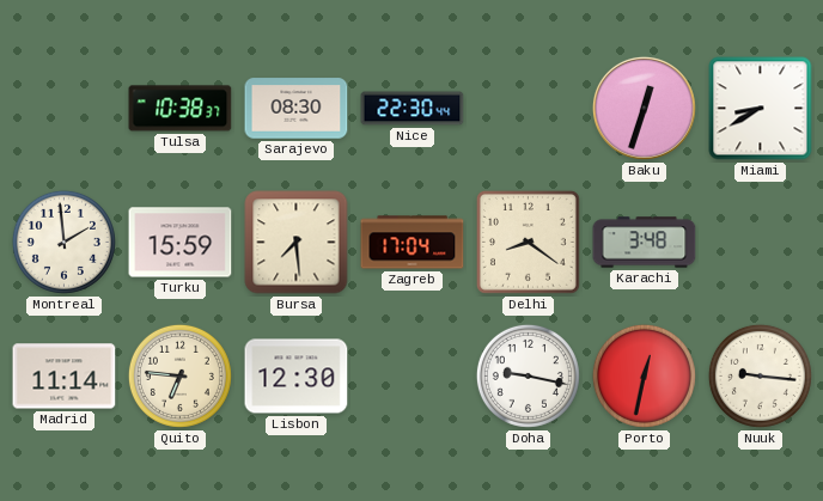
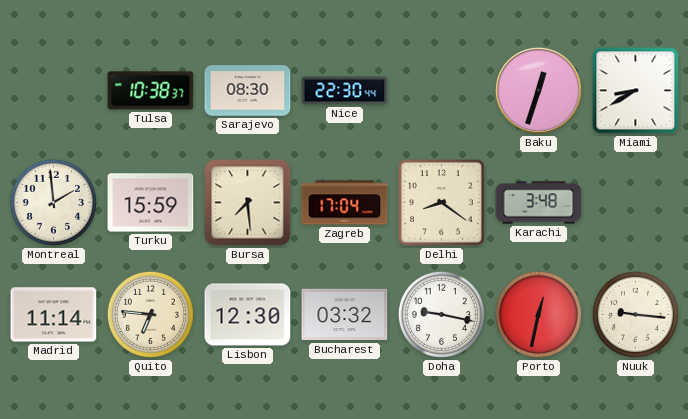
Bucharest: none -> 03:32
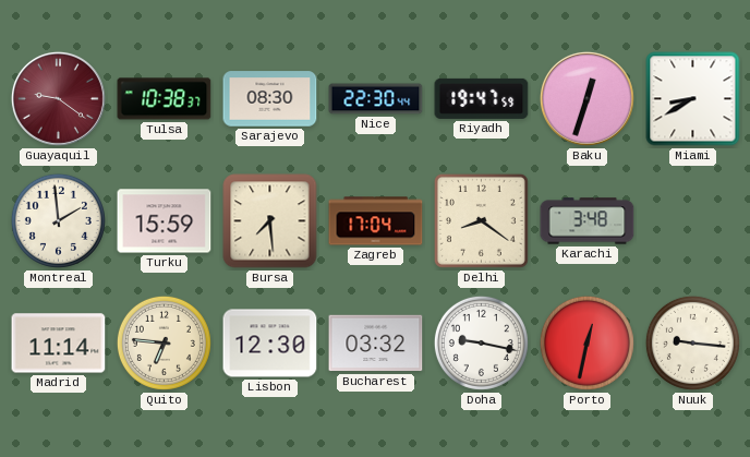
Guayaquil: none -> 9:21
Riyadh: none -> 19:47
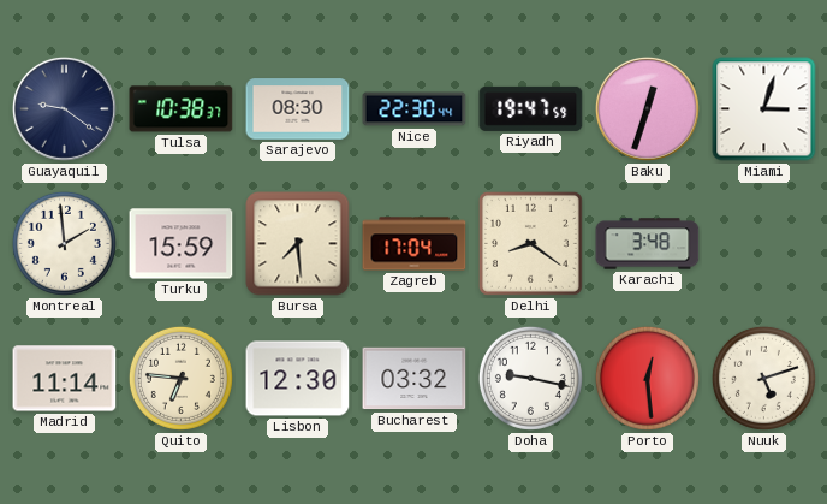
Guayaquil dial: burgundy -> navy
Miami: 8:40 -> 3:03
Porto: 12:32 -> 12:29
Nuuk: 9:16 -> 5:12
